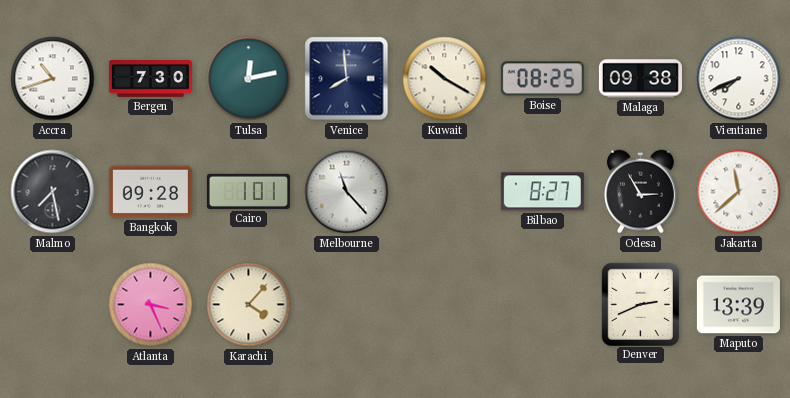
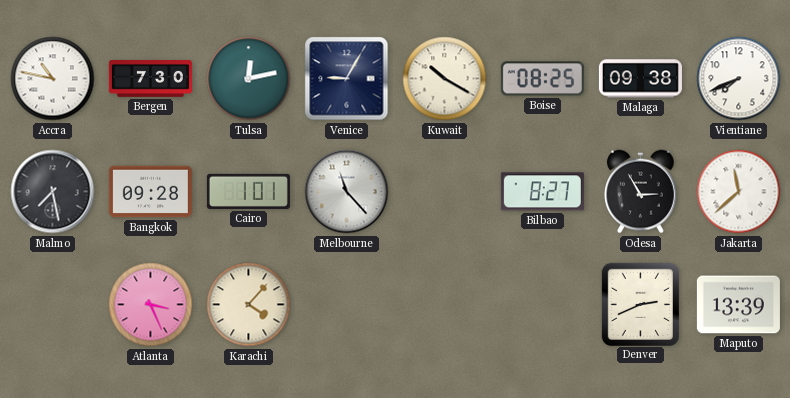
Accra: 10:42 -> 10:47
Venice: 7:59 -> 9:05
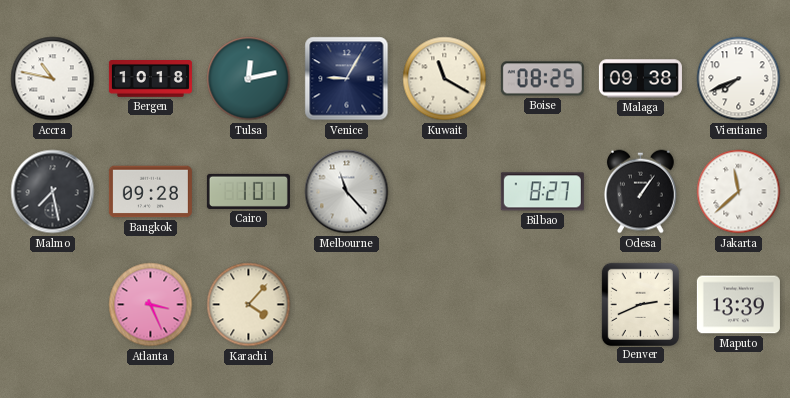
Bergen: 7:30 -> 10:18
Kuwait: 10:20 -> 11:20
Odesa: 2:55 -> 1:06
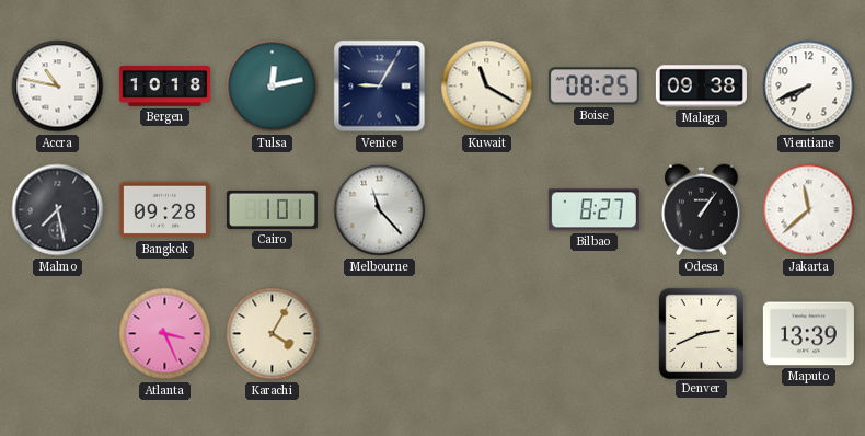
Karachi: 4:07 -> 4:05
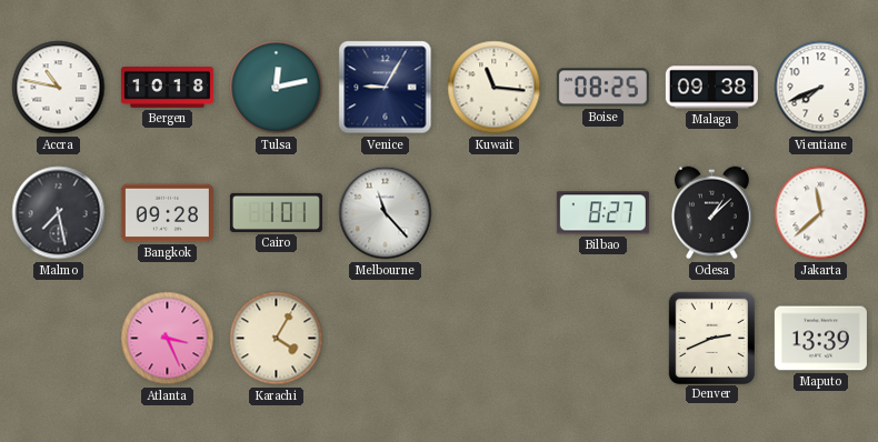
Kuwait: 11:20 -> 11:16
Odesa: 1:06 -> 1:08
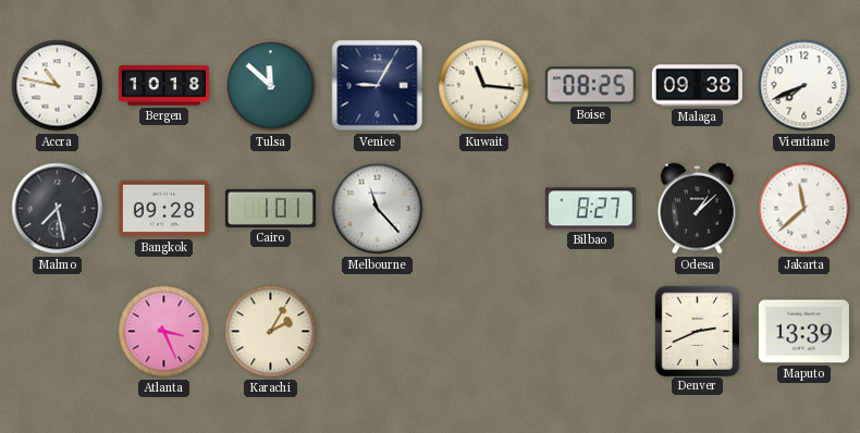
Tulsa: 12:13 -> 11:52
Karachi: 4:05 -> 2:05
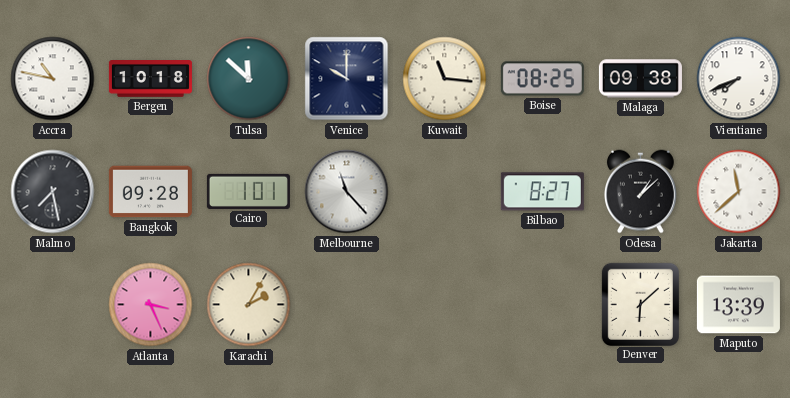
Venice: 9:05 -> 10:00
Denver: 2:41 -> 6:08
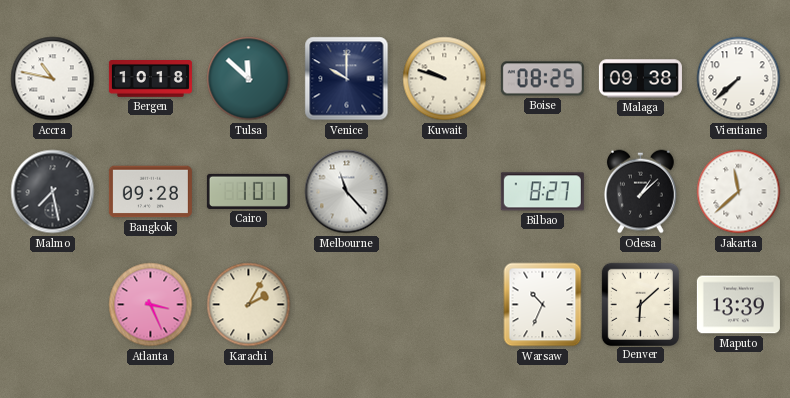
Kuwait: 11:16 -> 9:48
Vientiane: 7:41 -> 7:38
Warsaw: none -> 10:34
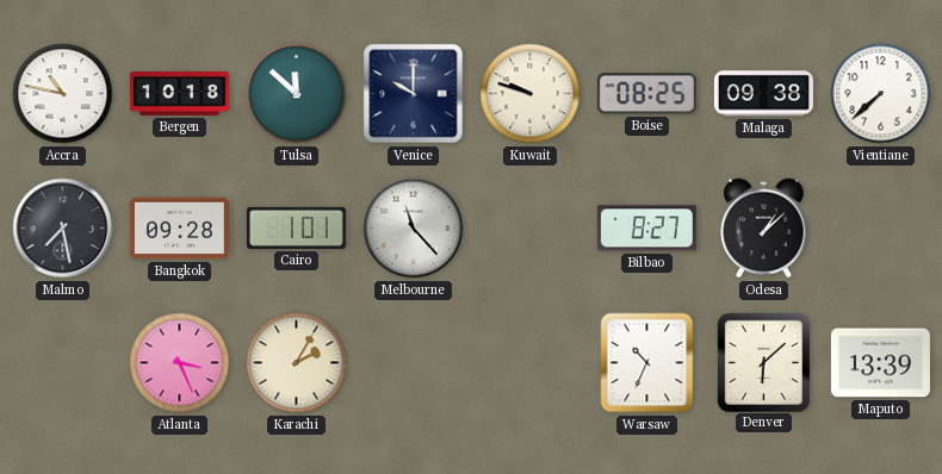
Jakarta: 11:38 -> none
